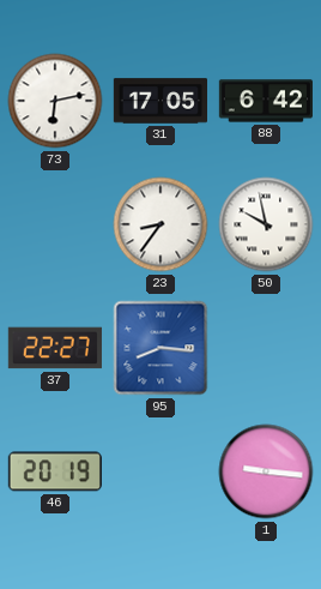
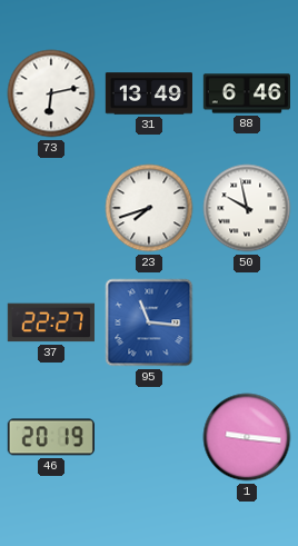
31: 17:05 -> 13:49
88: 6:42 -> 6:46
23: 8:36 -> 7:42
95: 8:16 -> 11:16
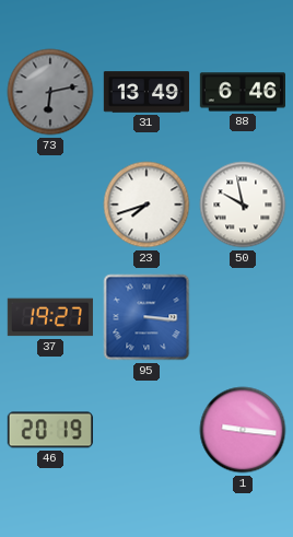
73 dial: white -> grey
37: 22:27 -> 19:27
95: 11:16 -> 3:16
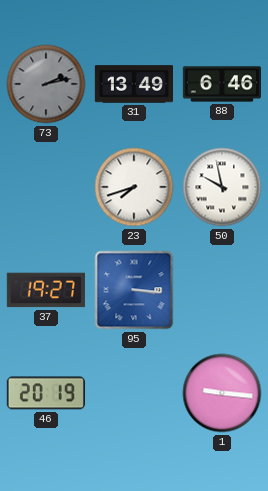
73: 6:13 -> 2:13
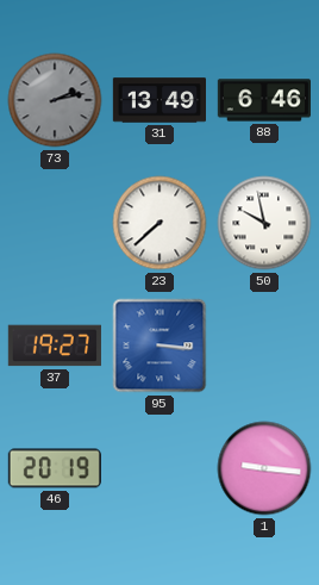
23: 7:42 -> 7:38
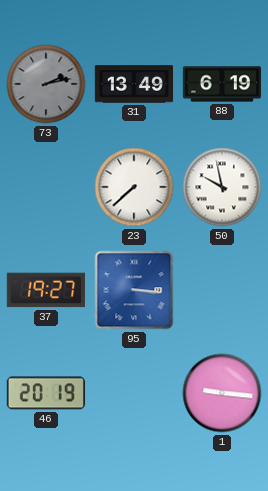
88: 6:46 -> 6:19
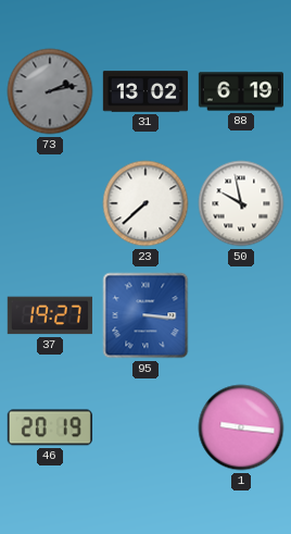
31: 13:49 -> 13:02
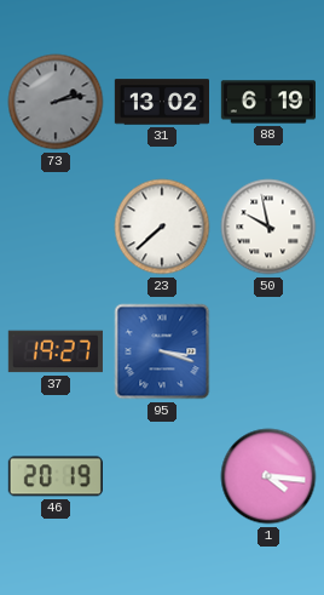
95: 3:16 -> 3:18
1: 9:16 -> 4:16
